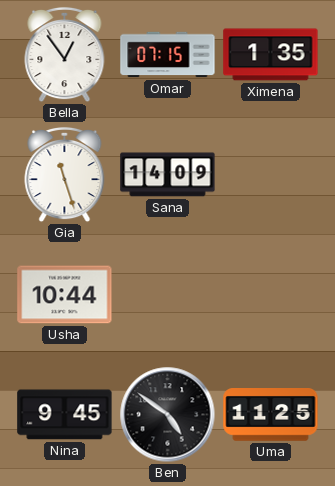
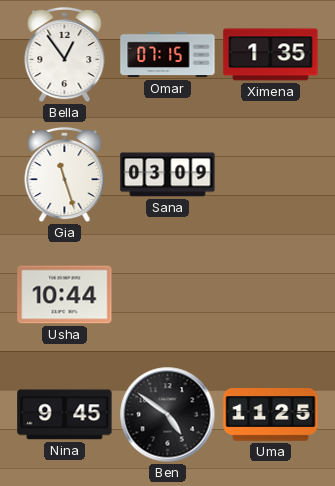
Sana: 14:09 -> 03:09
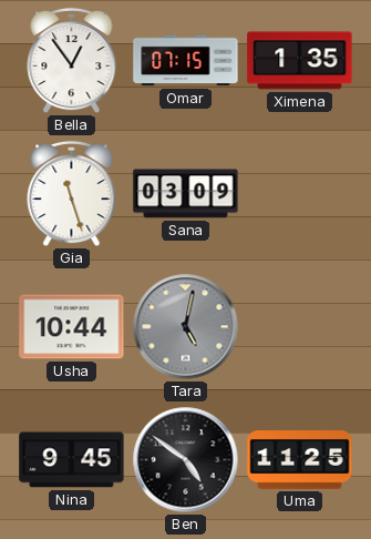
Tara: none -> 5:02
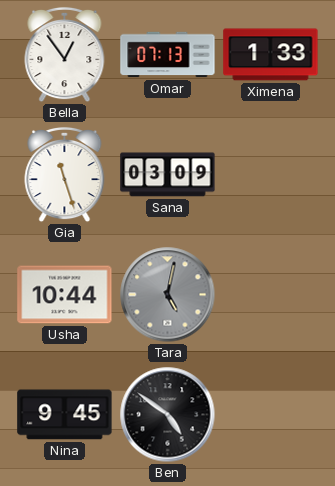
Omar: 07:15 -> 07:13
Ximena: 1:35 -> 1:33
Uma: 11:25 -> none
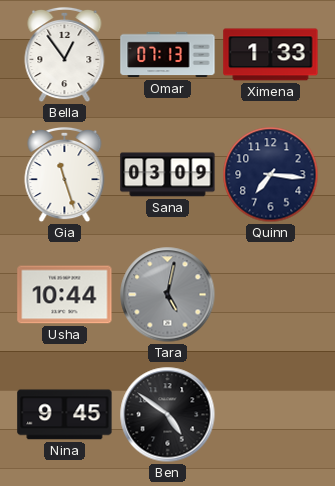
Quinn: none -> 7:16
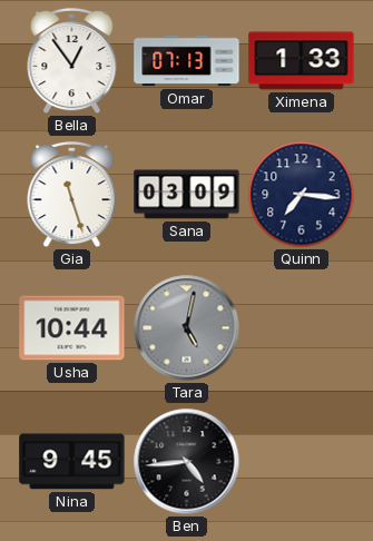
Ben: 4:51 -> 4:44
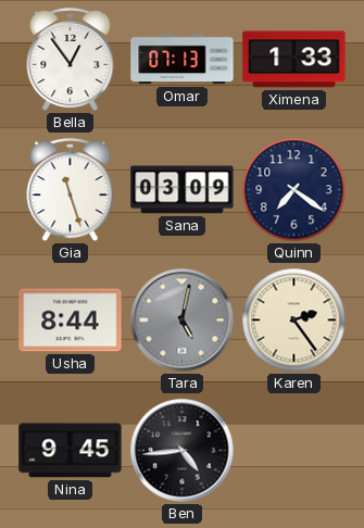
Quinn: 7:16 -> 7:21
Usha: 10:44 -> 8:44
Karen: none -> 2:24
